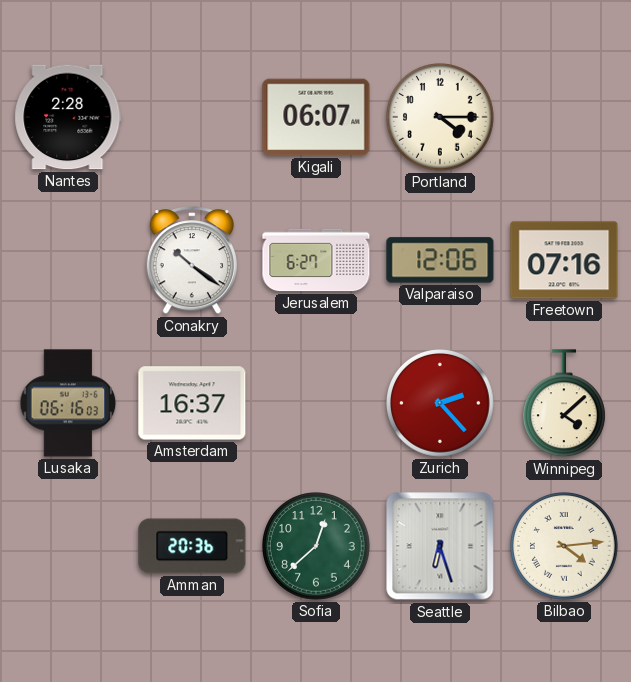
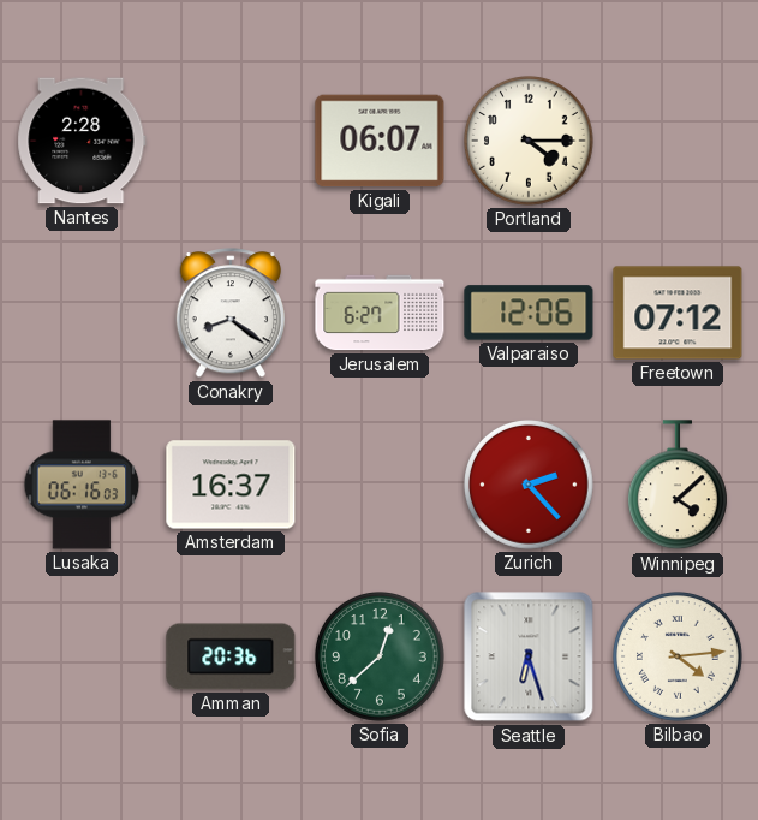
Conakry: 10:21 -> 8:21
Freetown: 07:16 -> 07:12
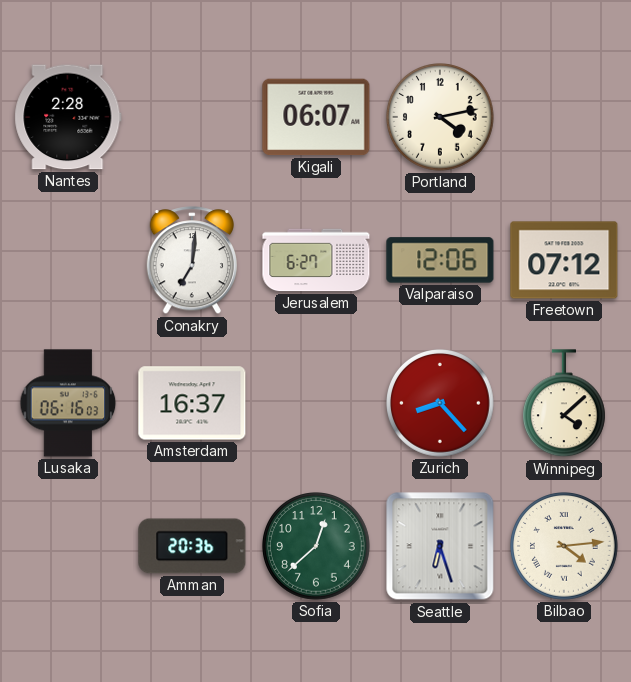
Portland: 4:15 -> 4:13
Conakry: 8:21 -> 7:01
Zurich: 2:23 -> 8:23
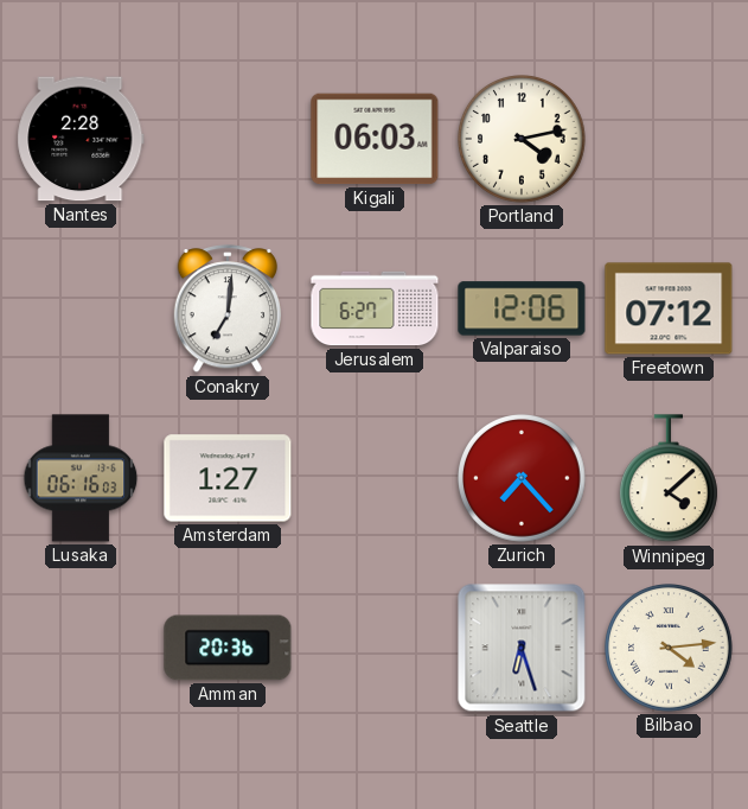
Kigali: 06:07 -> 06:03
Amsterdam: 16:37 -> 1:27
Zurich: 8:23 -> 7:23
Sofia: 12:38 -> none
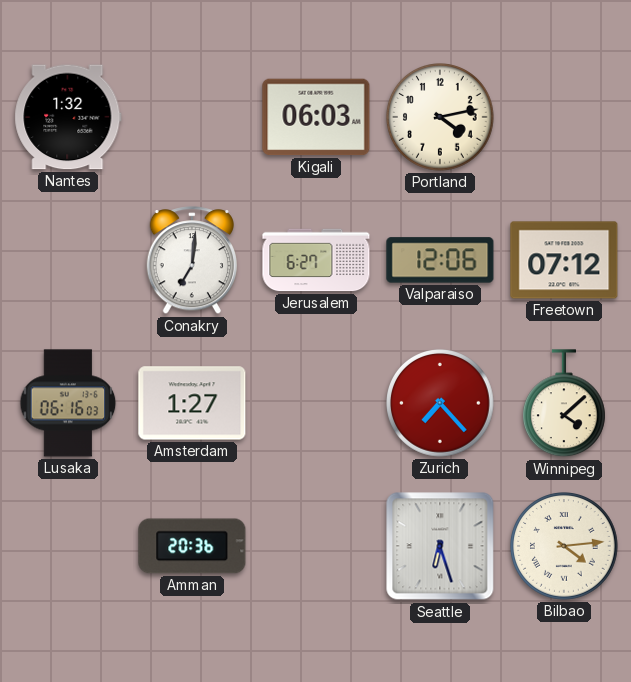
Nantes: 2:28 -> 1:32
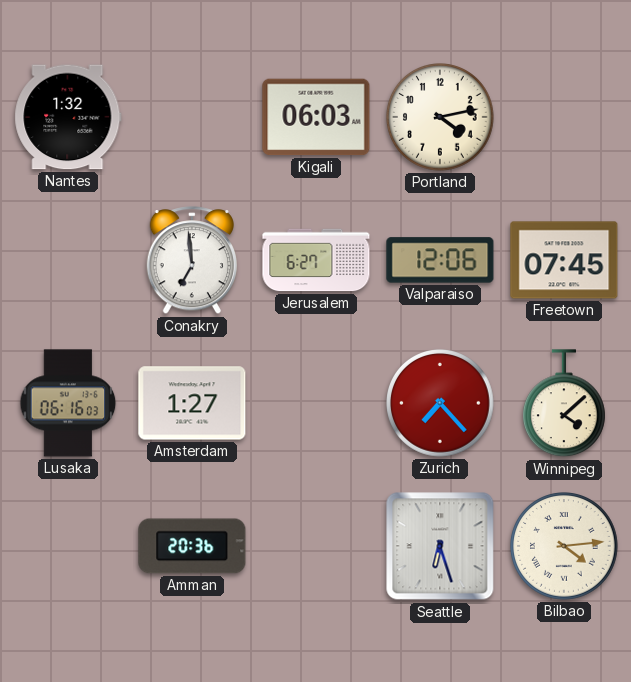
Conakry: 7:01 -> 6:59
Freetown: 07:12 -> 07:45
